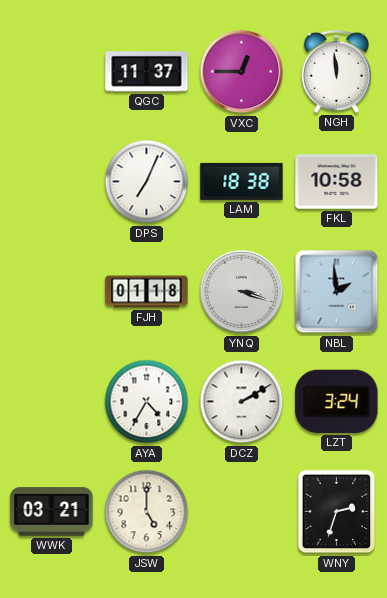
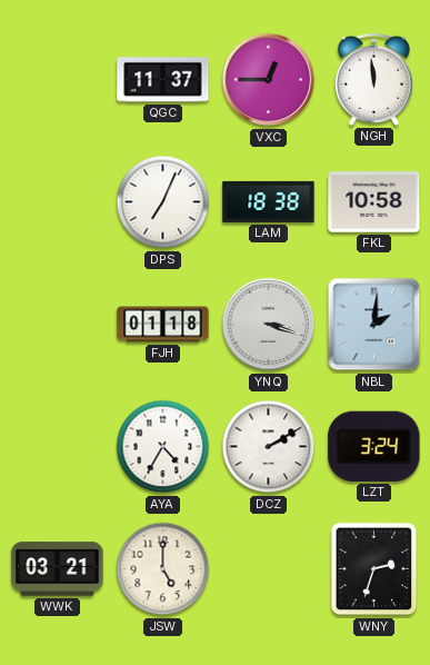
NBL: 1:59 -> 2:01
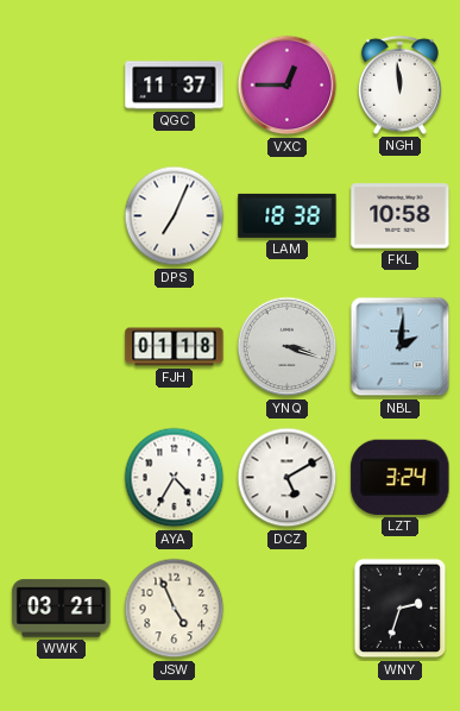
DCZ: 2:10 -> 5:10
JSW: 5:00 -> 4:56
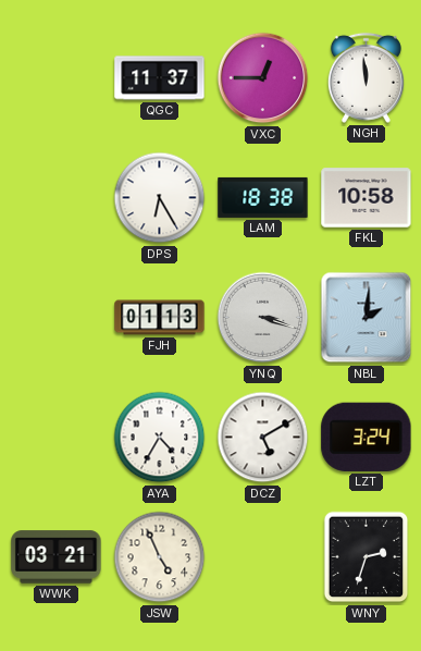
DPS: 7:04 -> 6:25
FJH: 01:18 -> 01:13
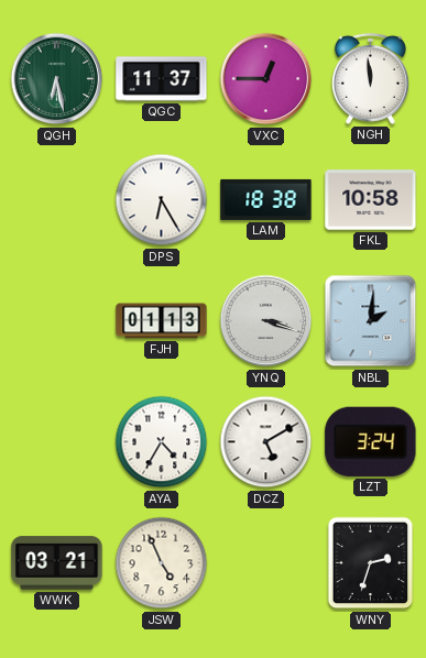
QGH: none -> 6:28
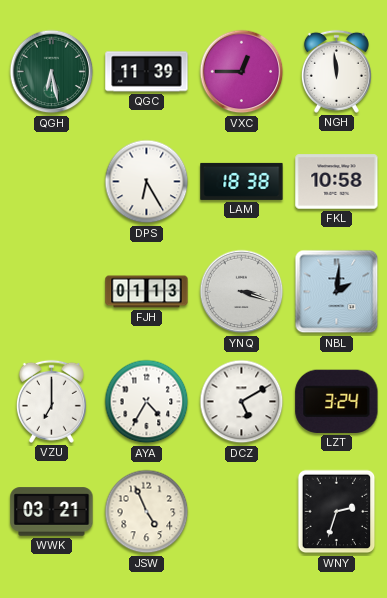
QGC: 11:37 -> 11:39
VZU: none -> 7:00
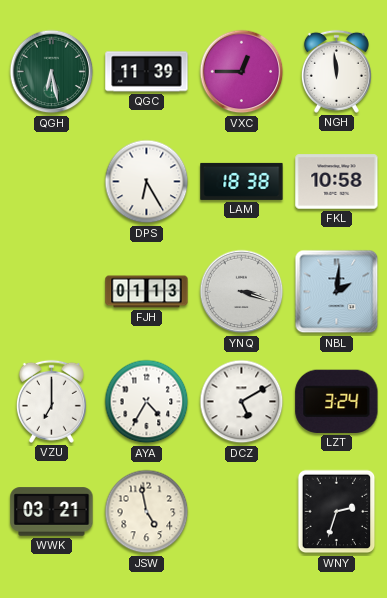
JSW: 4:56 -> 4:58
